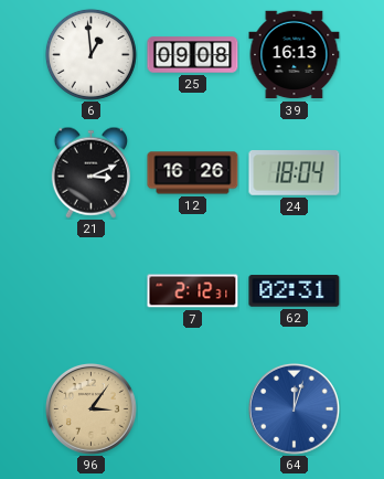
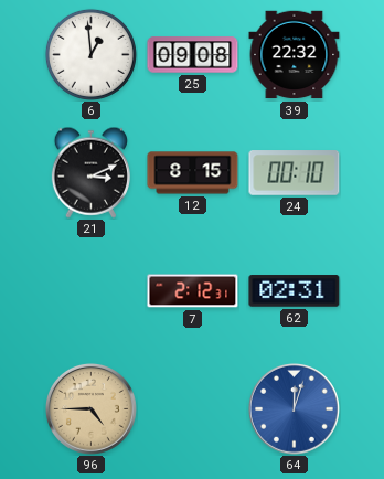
39: 16:13 -> 22:32
12: 16:26 -> 8:15
24: 18:04 -> 00:10
96: 3:06 -> 4:45
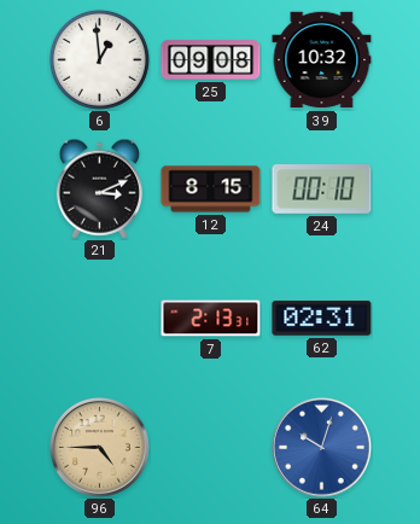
39: 22:32 -> 10:32
7: 2:12 -> 2:13
64: 12:03 -> 10:03
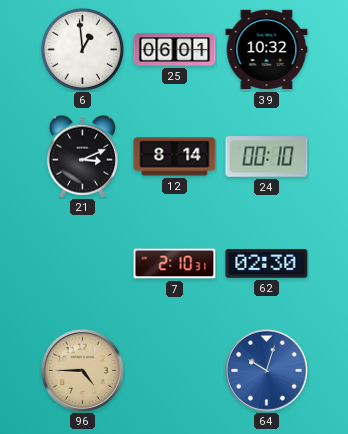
25: 09:08 -> 06:01
12: 8:15 -> 8:14
7: 2:13 -> 2:10
62: 02:31 -> 02:30
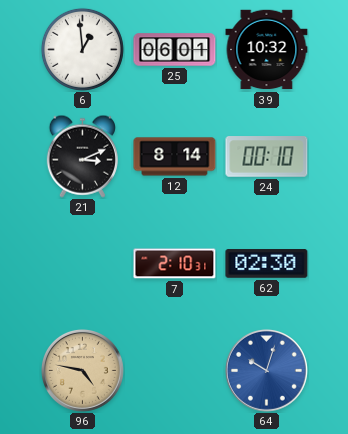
96: 4:45 -> 4:47
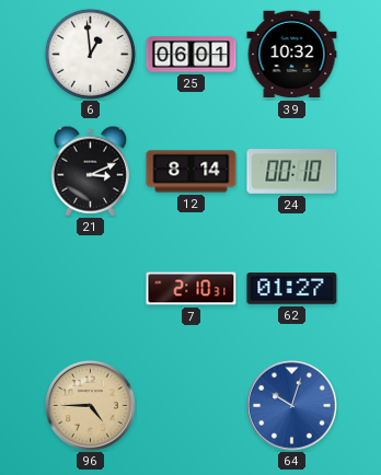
62: 02:30 -> 01:27
96: 4:47 -> 4:45
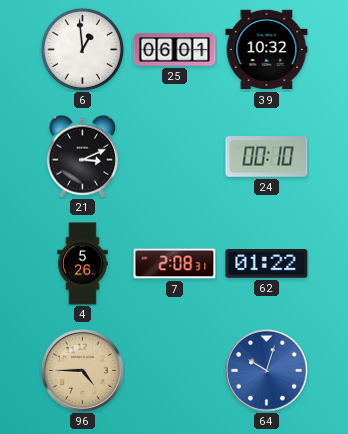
12: 8:14 -> none
4: none -> 5:26
7: 2:10 -> 2:08
62: 01:27 -> 01:22
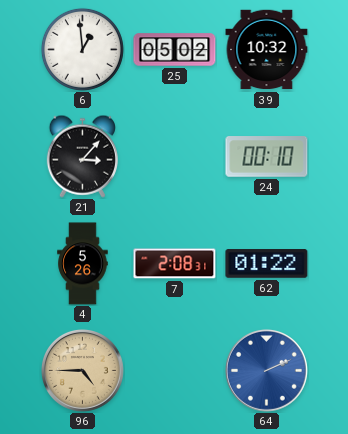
25: 06:01 -> 05:02
21: 3:11 -> 3:07
64: 10:03 -> 2:11
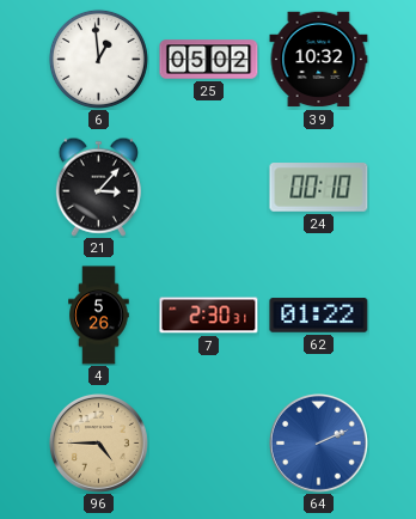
7: 2:08 -> 2:30
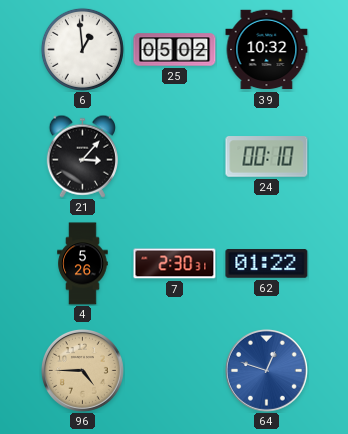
64: 2:11 -> 12:48
